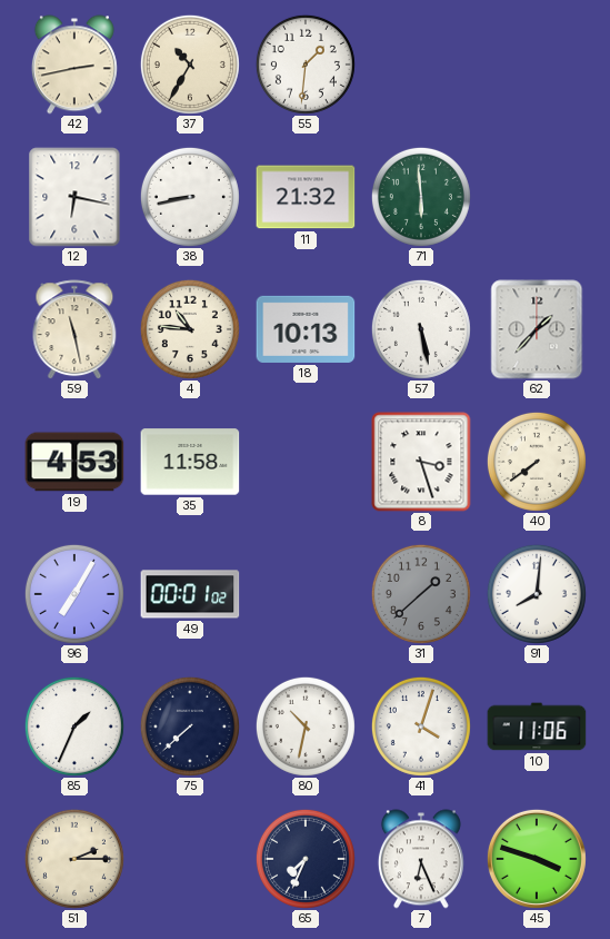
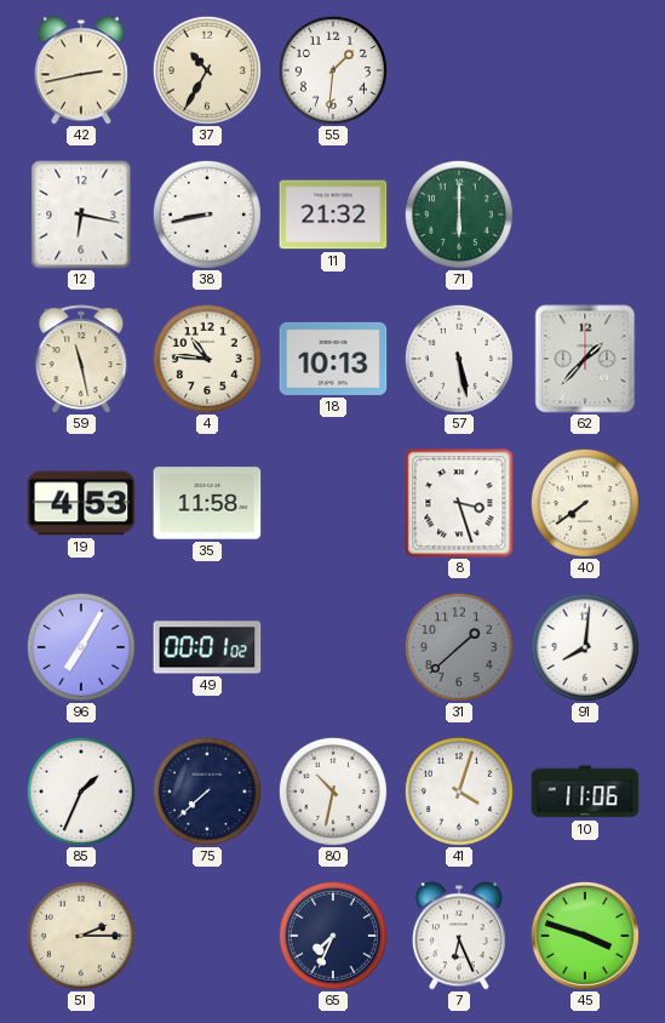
71: 5:59 -> 6:00
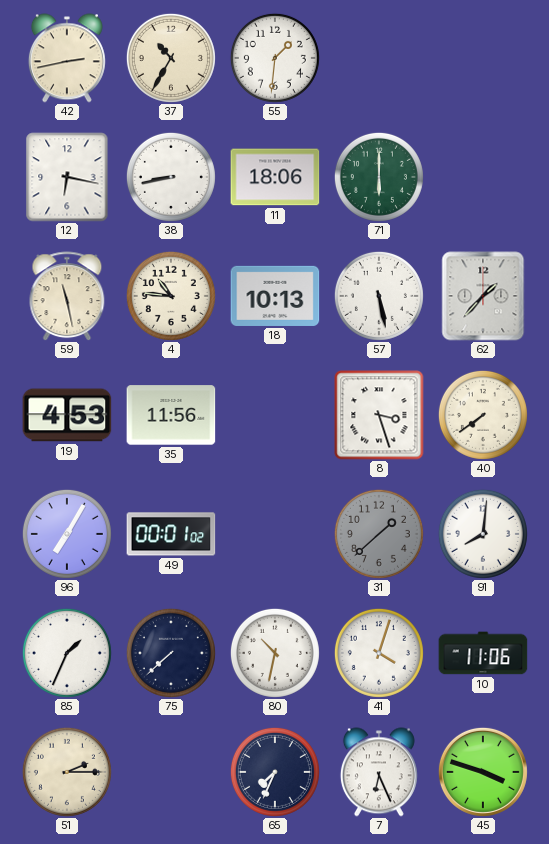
11: 21:32 -> 18:06
35: 11:58 -> 11:56
